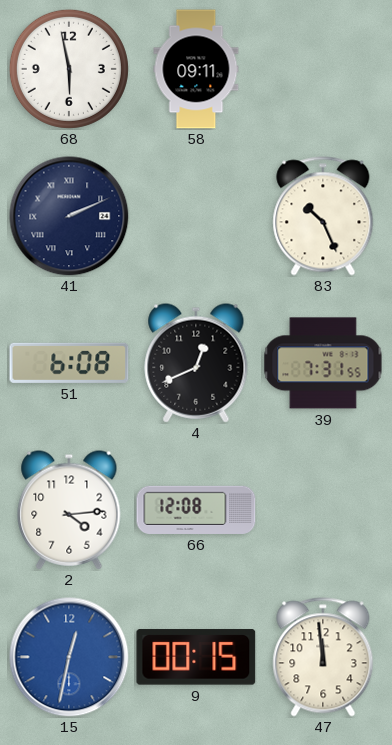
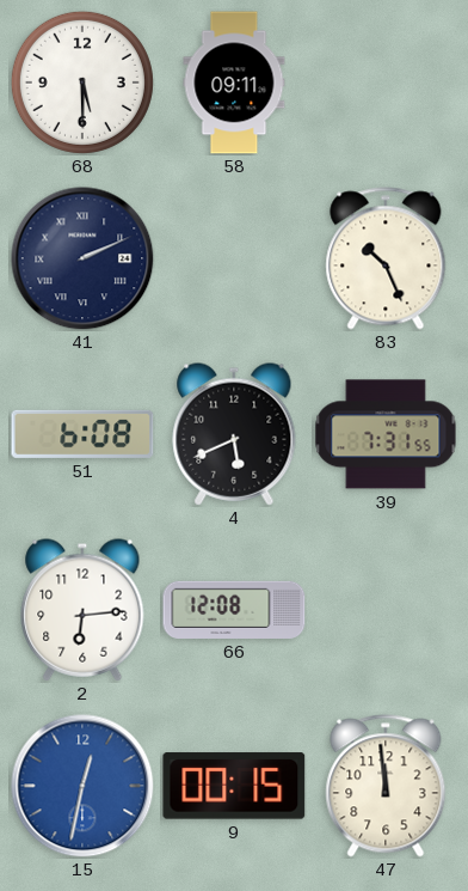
68: 5:58 -> 5:30
4: 12:41 -> 5:41
2: 4:14 -> 6:14
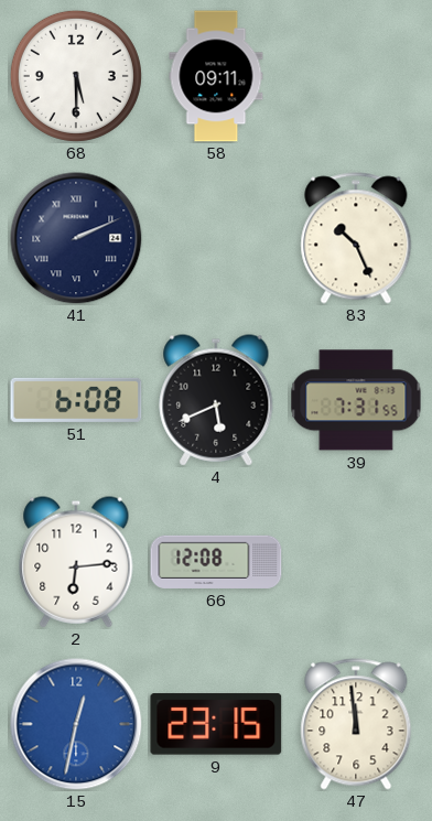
9: 00:15 -> 23:15
